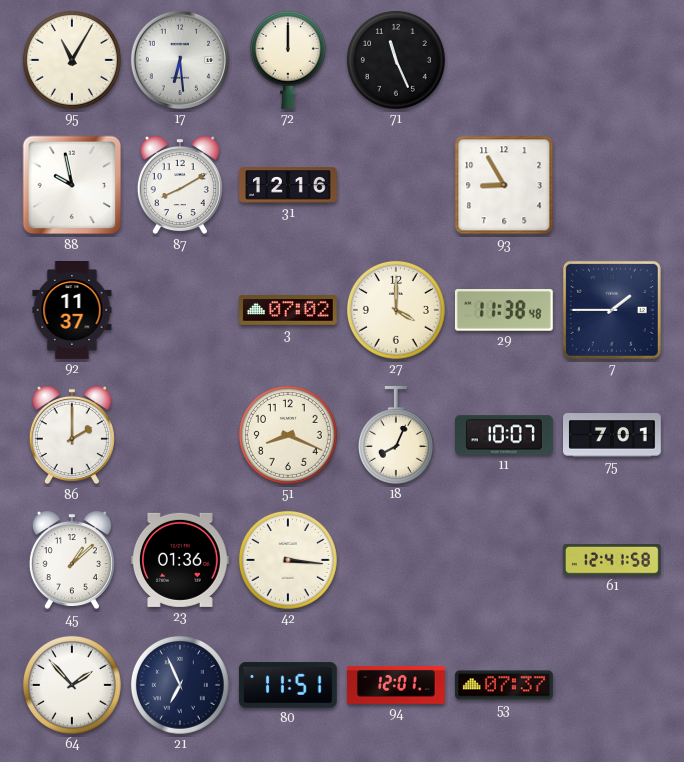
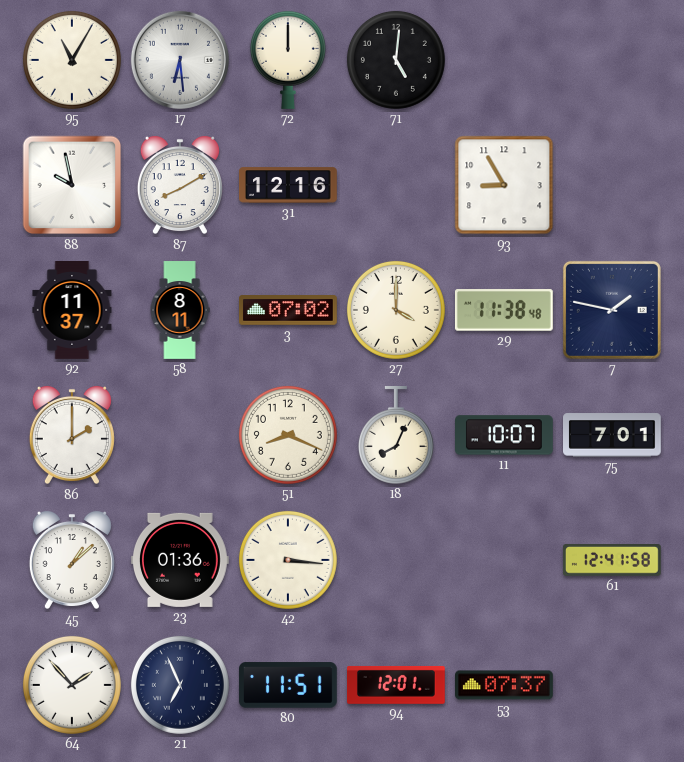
71: 11:26 -> 5:01
58: none -> 8:11
7: 1:45 -> 1:47
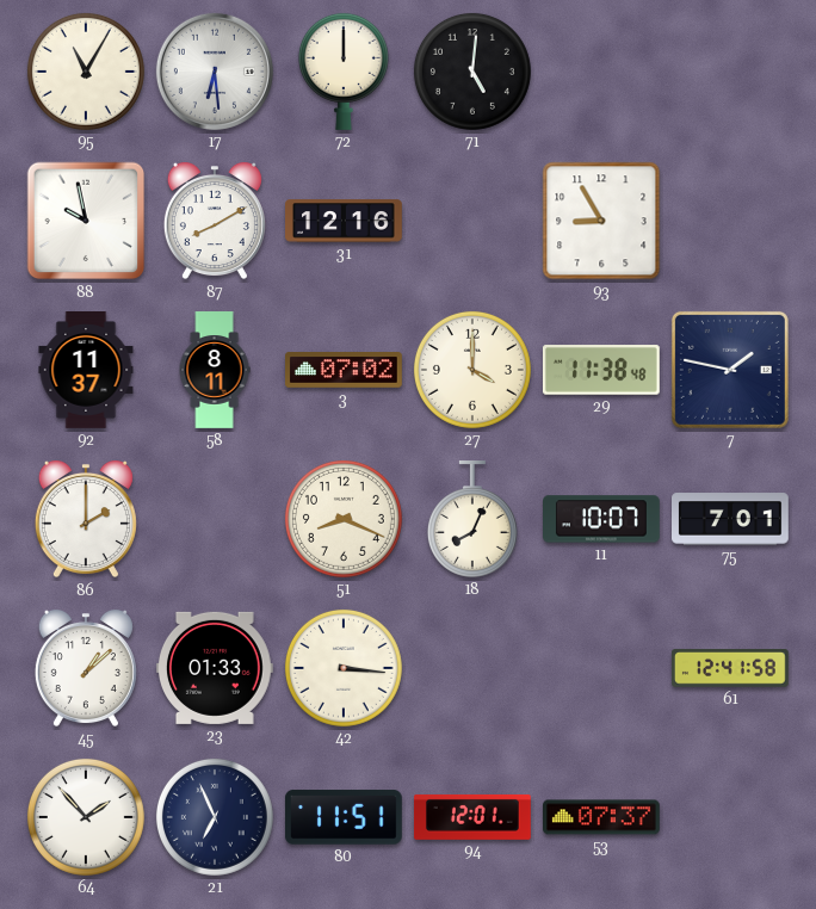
23: 01:36 -> 01:33
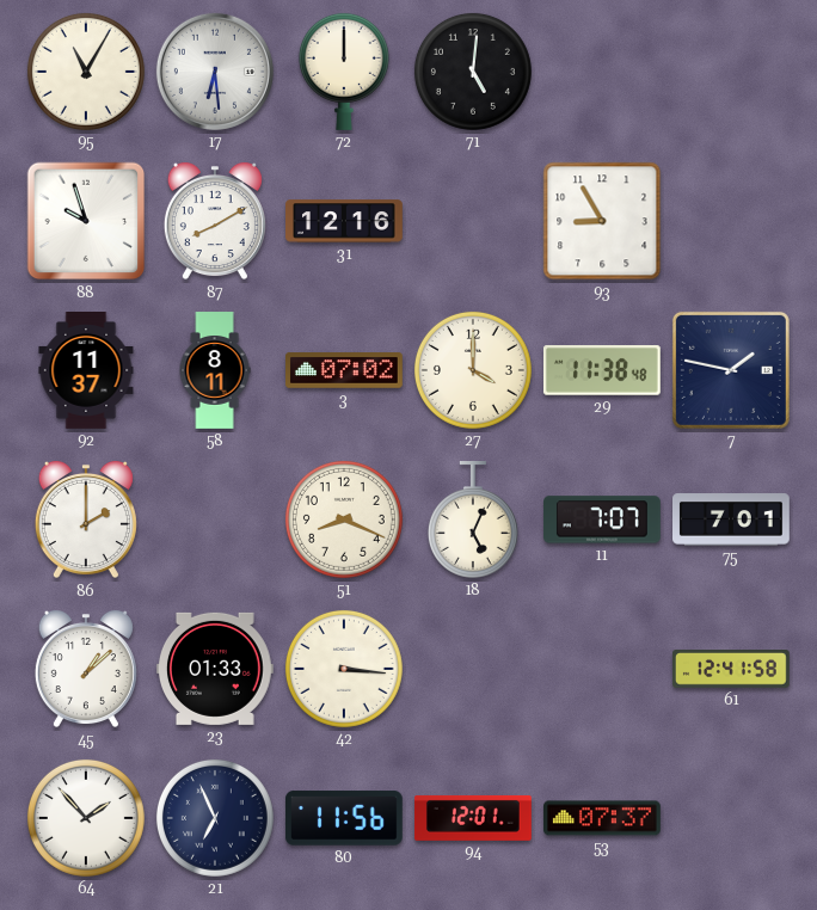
88: 9:58 -> 9:57
18: 8:04 -> 5:04
11: 10:07 -> 7:07
80: 11:51 -> 11:56
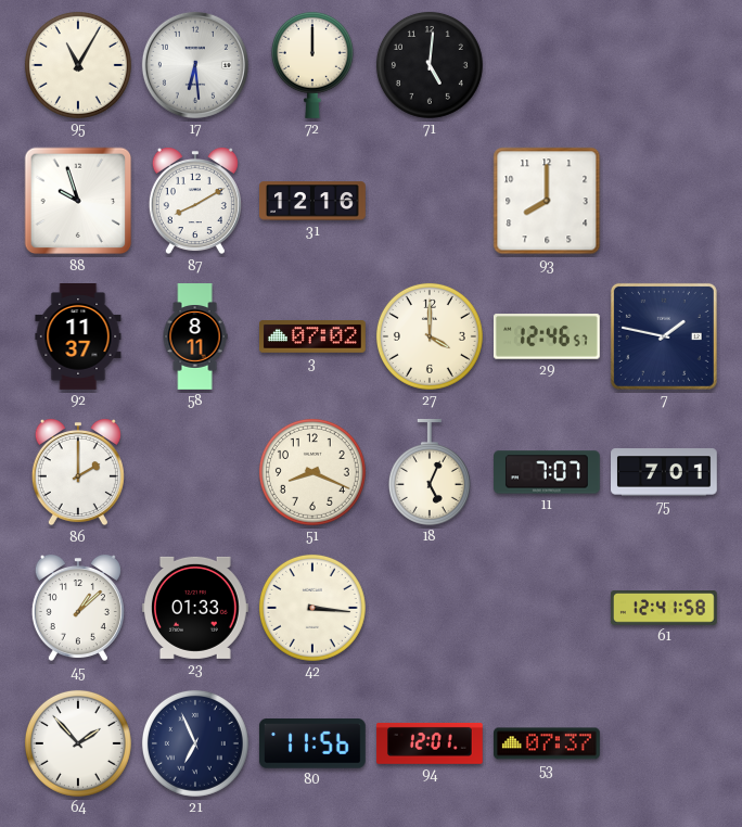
93: 8:55 -> 8:00
29: 11:38 -> 12:46
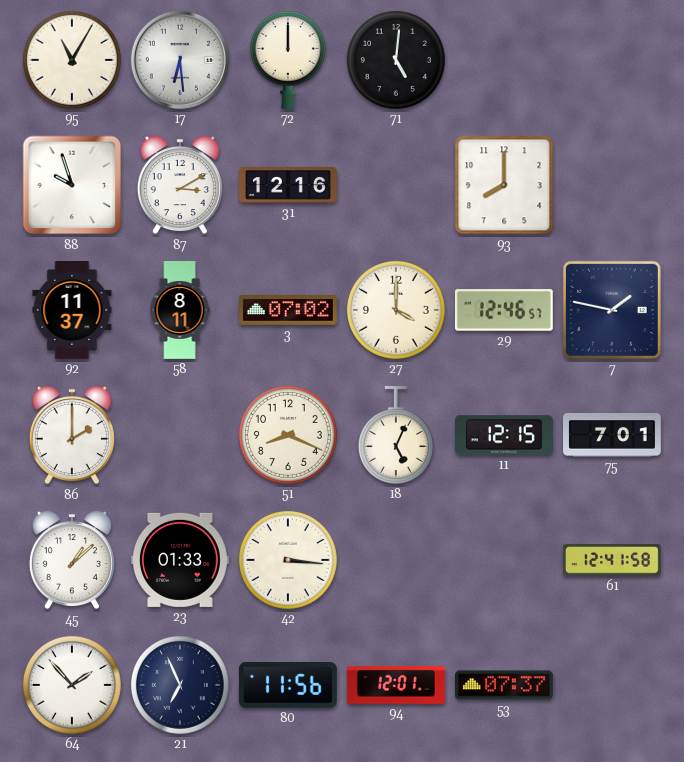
87: 8:10 -> 3:10
11: 7:07 -> 12:15
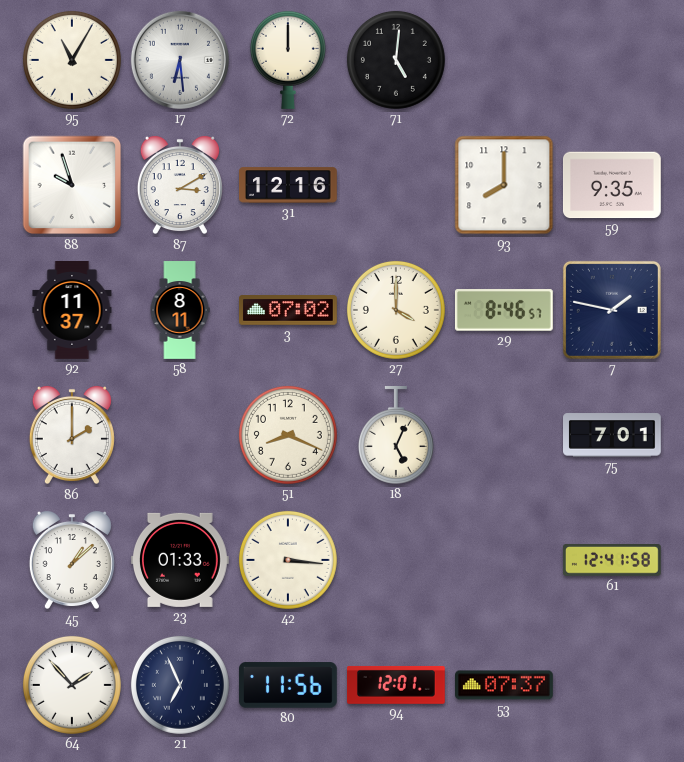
59: none -> 9:35
29: 12:46 -> 8:46
11: 12:15 -> none
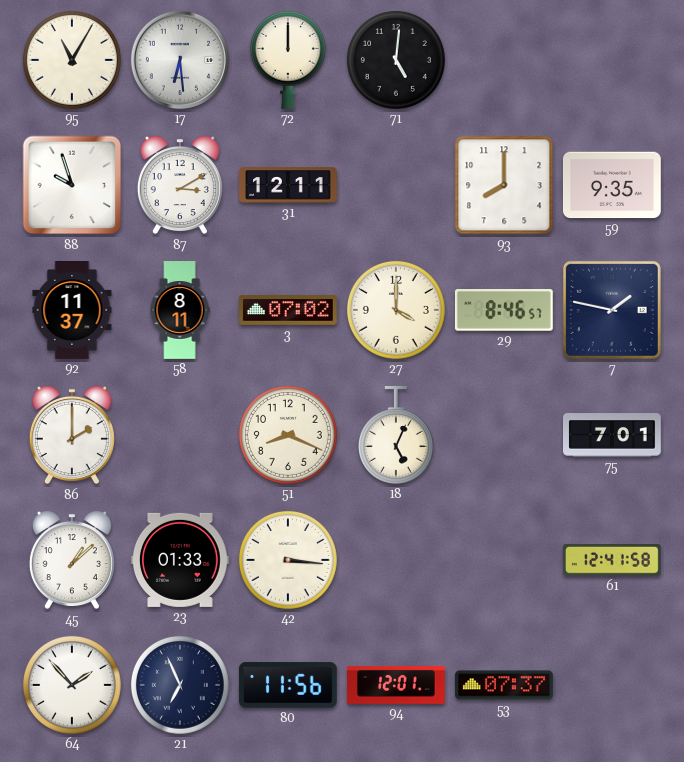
31: 12:16 -> 12:11
